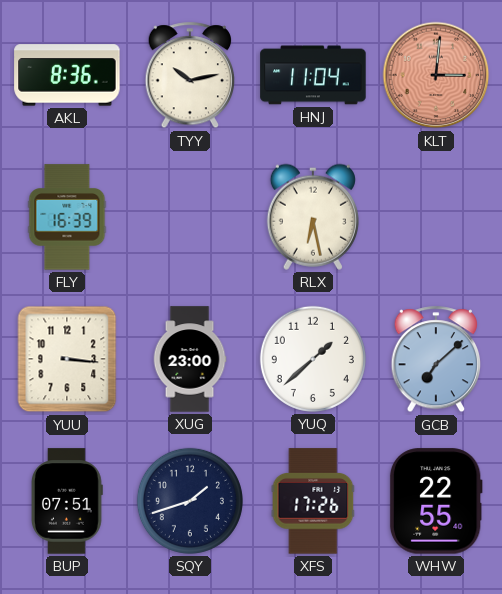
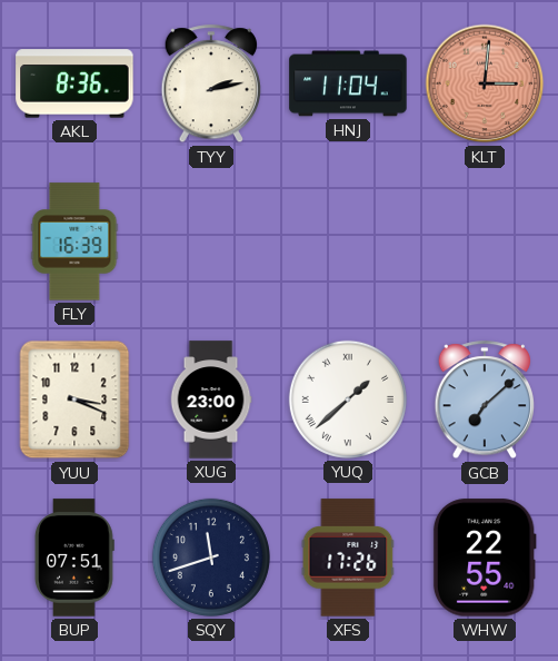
TYY: 10:13 -> 2:13
RLX: 6:28 -> none
YUU: 3:16 -> 3:19
YUQ numerals: Arabic -> Roman
SQY: 1:42 -> 11:42
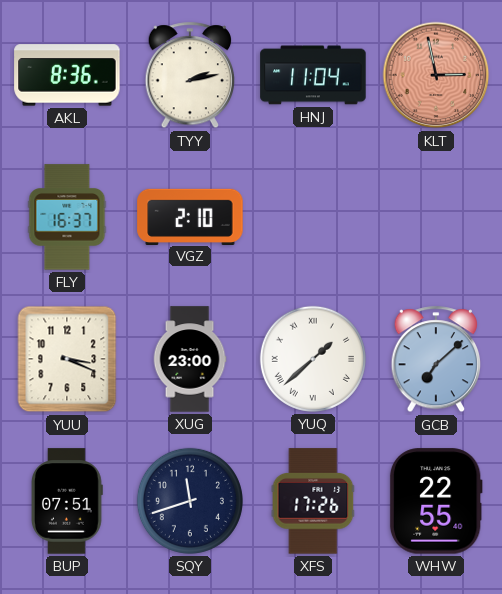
KLT: 3:01 -> 2:58
FLY: 16:39 -> 16:37
VGZ: none -> 2:10
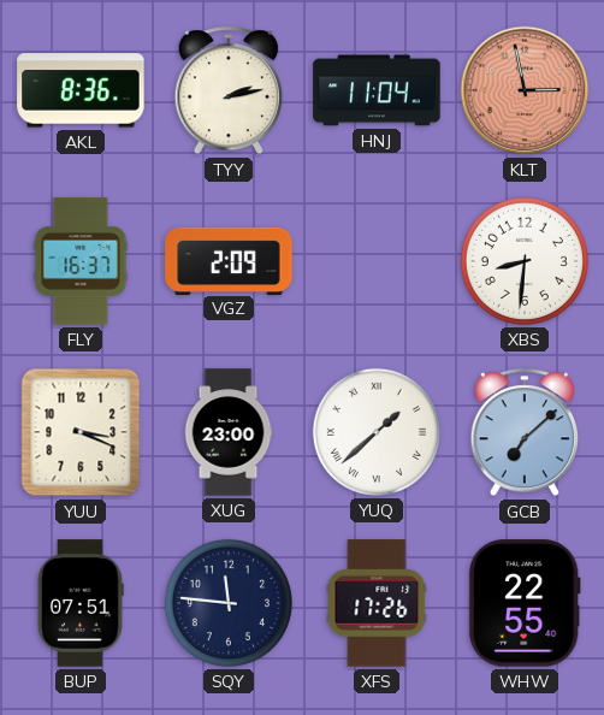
VGZ: 2:10 -> 2:09
XBS: none -> 8:31
SQY: 11:42 -> 11:46
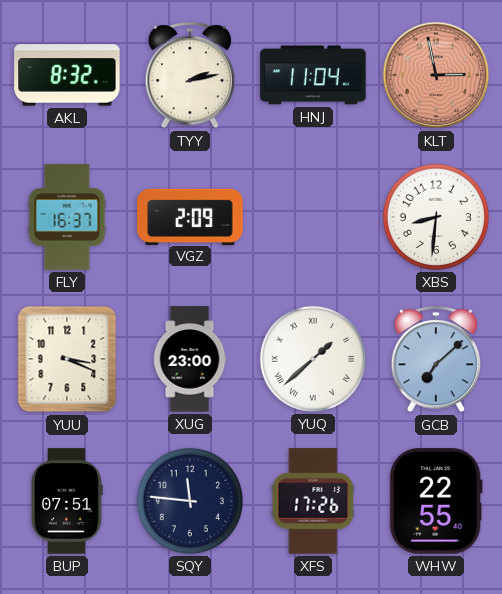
AKL: 8:36 -> 8:32
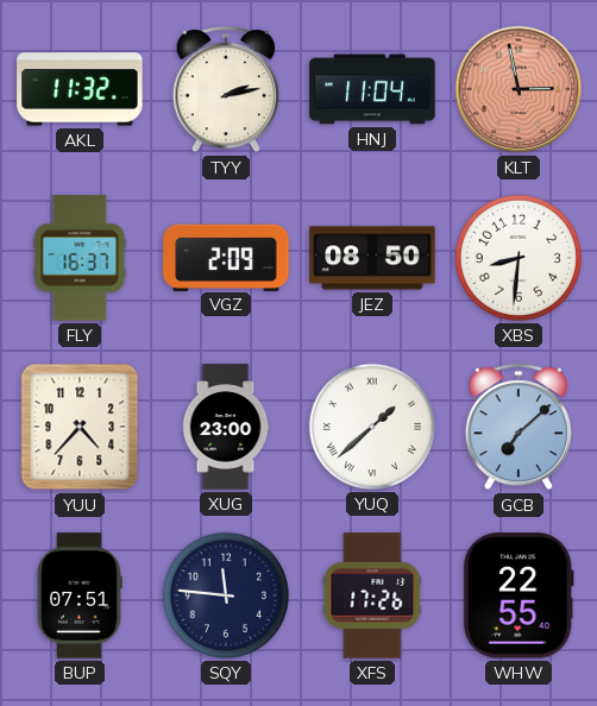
AKL: 8:32 -> 11:32
JEZ: none -> 08:50
YUU: 3:19 -> 4:37
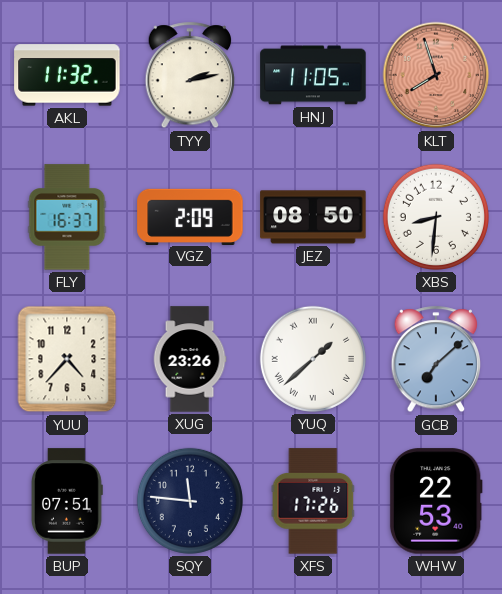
HNJ: 11:04 -> 11:05
KLT: 2:58 -> 7:57
XUG: 23:00 -> 23:26
WHW: 22:55 -> 22:53
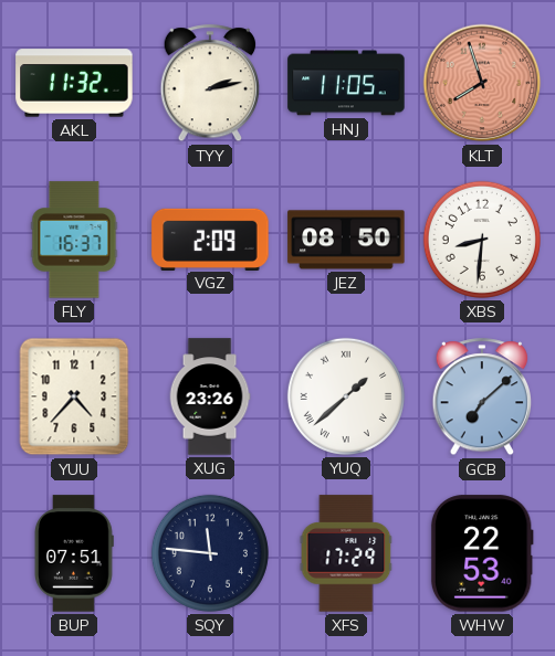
XFS: 17:26 -> 17:29
